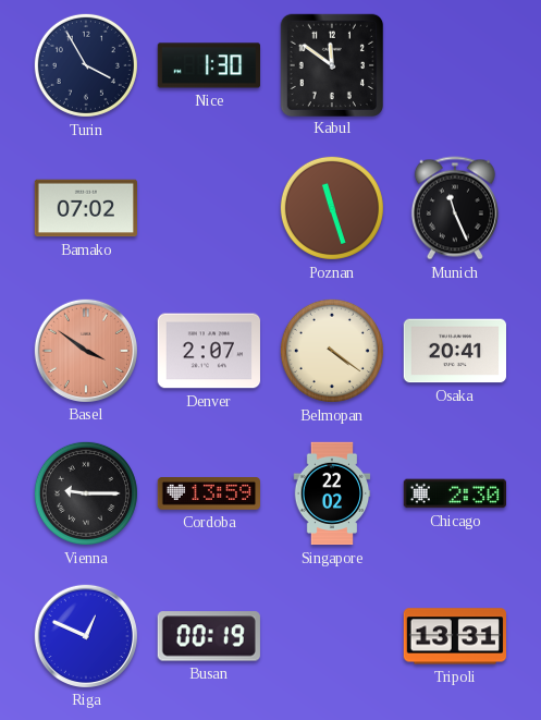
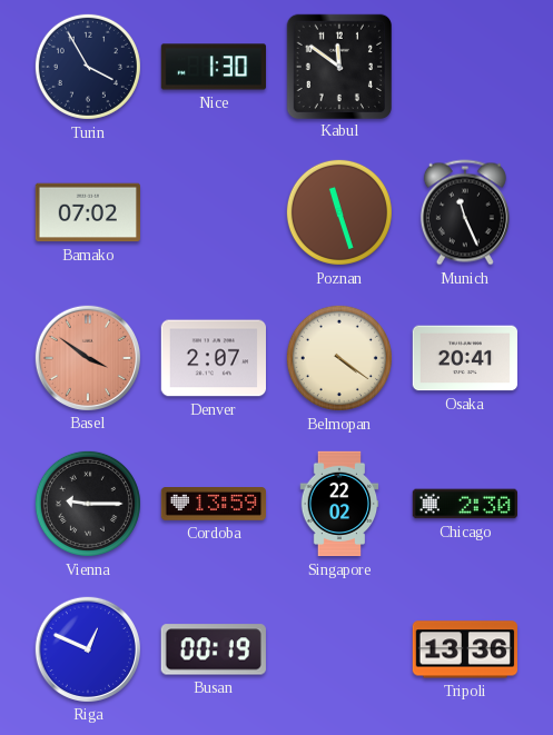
Tripoli: 13:31 -> 13:36
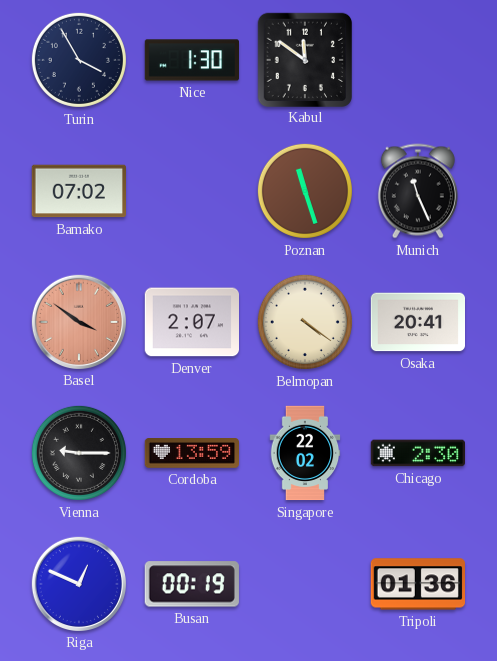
Tripoli: 13:36 -> 01:36
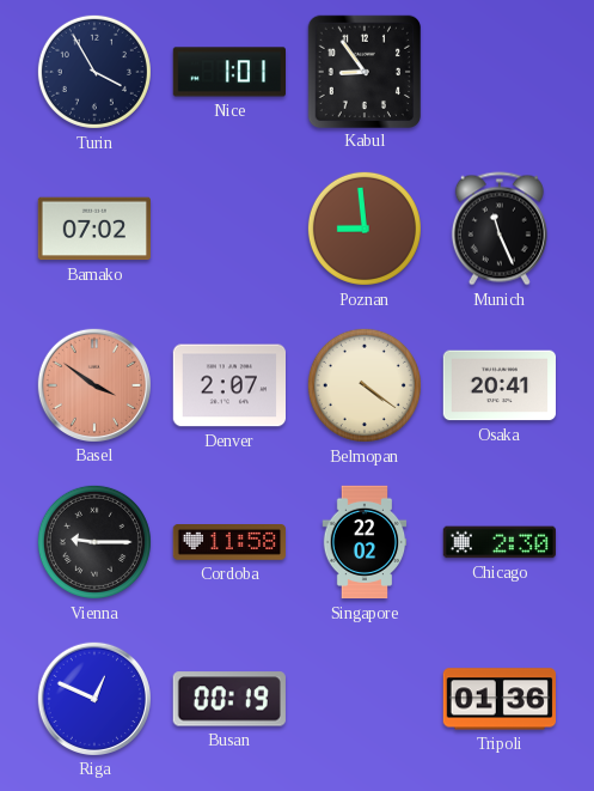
Nice: 1:30 -> 1:01
Kabul: 11:51 -> 8:54
Poznan: 11:27 -> 8:59
Cordoba: 13:59 -> 11:58
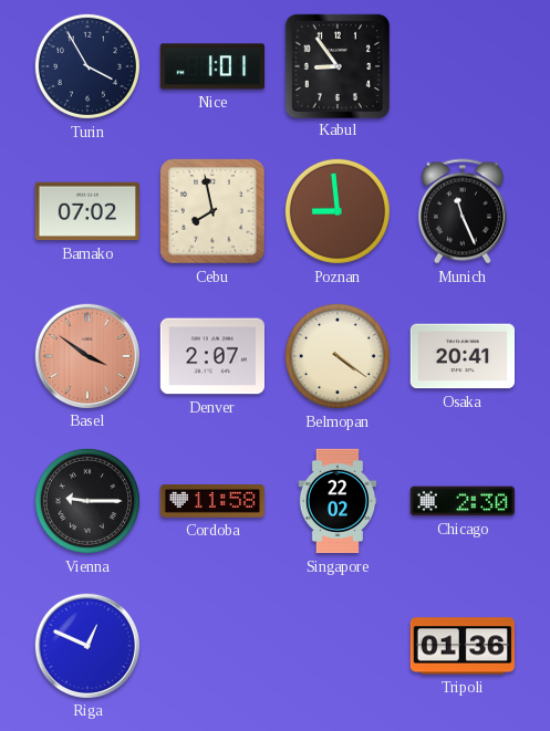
Cebu: none -> 7:58
Busan: 00:19 -> none
